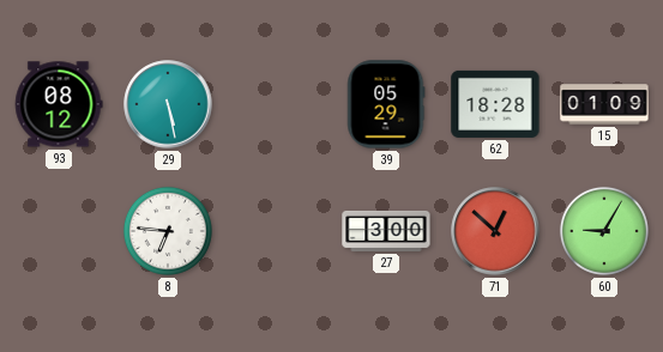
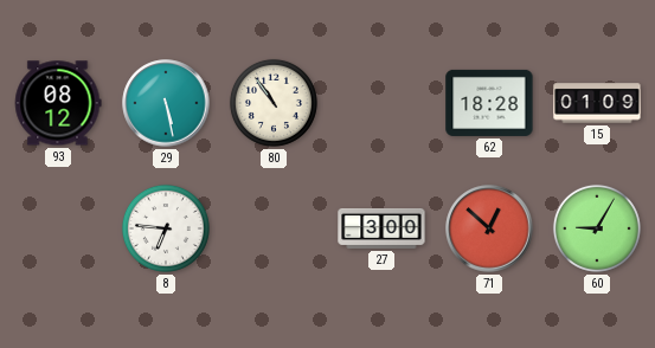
80: none -> 10:54
39: 05:29 -> none
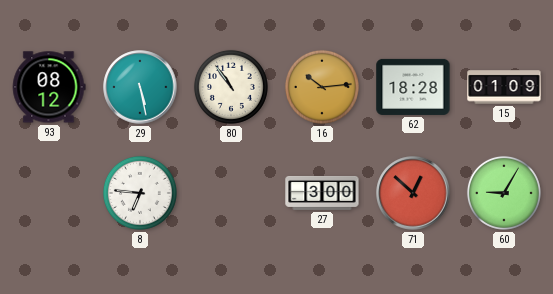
16: none -> 10:14
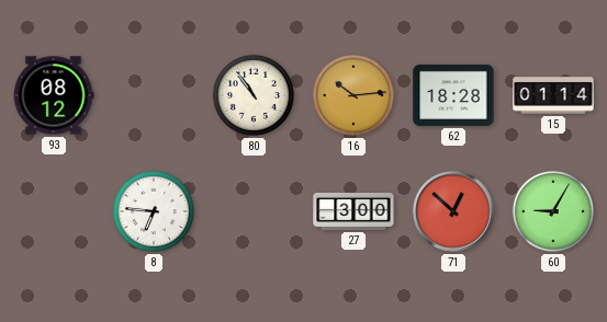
29: 5:28 -> none
15: 01:09 -> 01:14
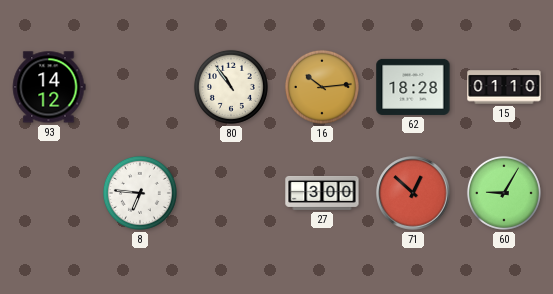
93: 08:12 -> 14:12
15: 01:14 -> 01:10
